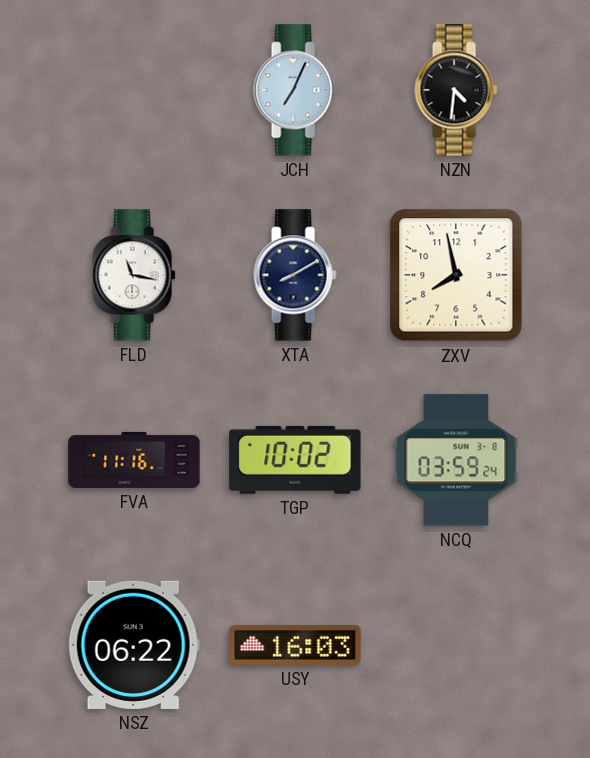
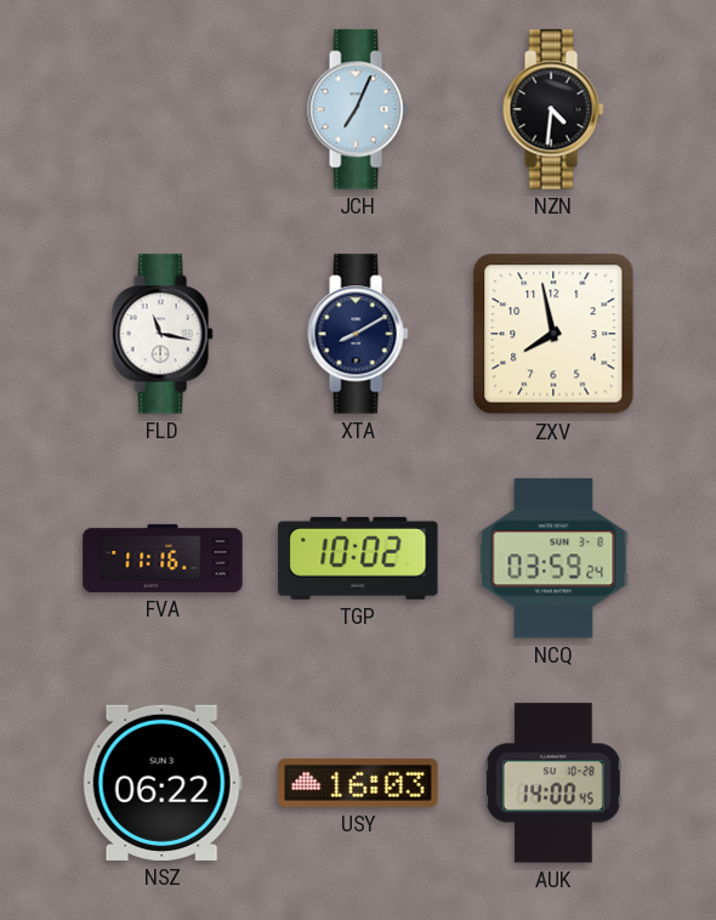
AUK: none -> 14:00
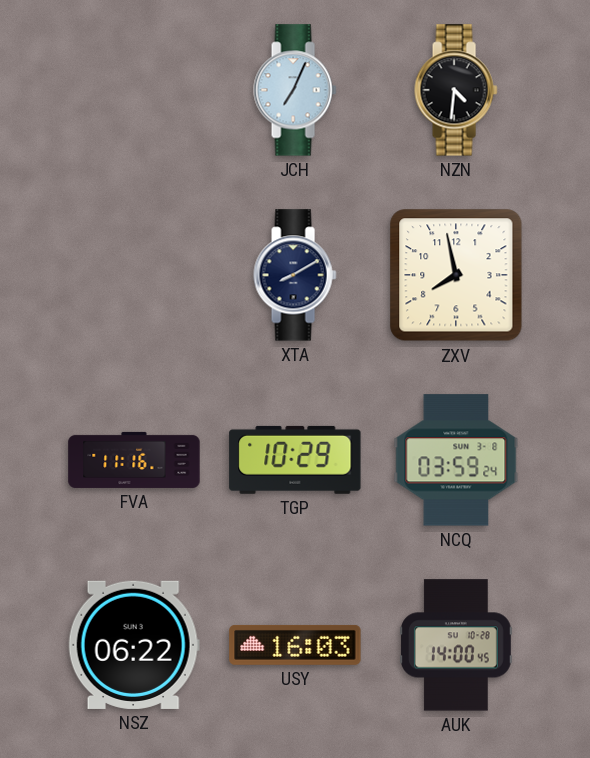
FLD: 11:17 -> none
TGP: 10:02 -> 10:29
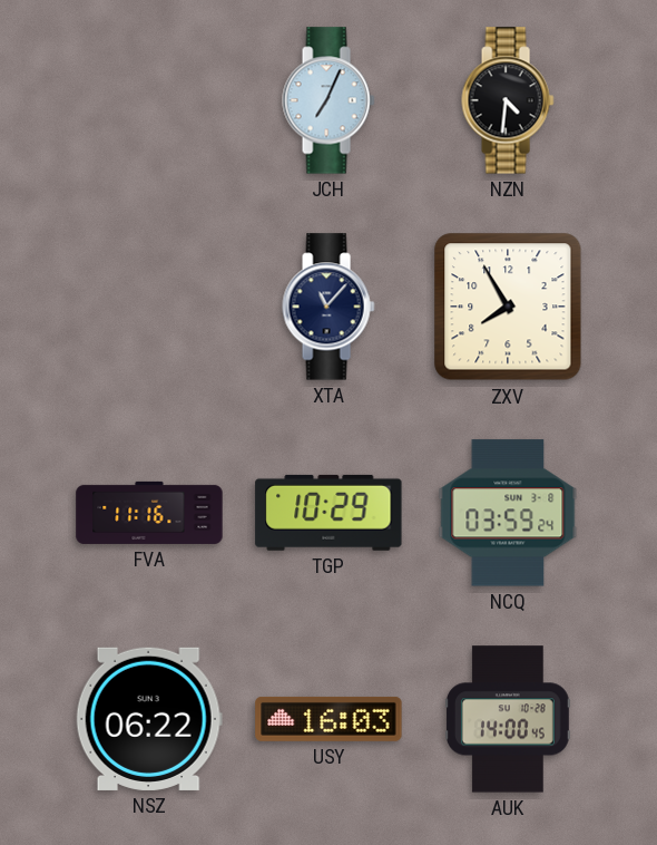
XTA: 8:10 -> 11:07
ZXV: 7:58 -> 7:55
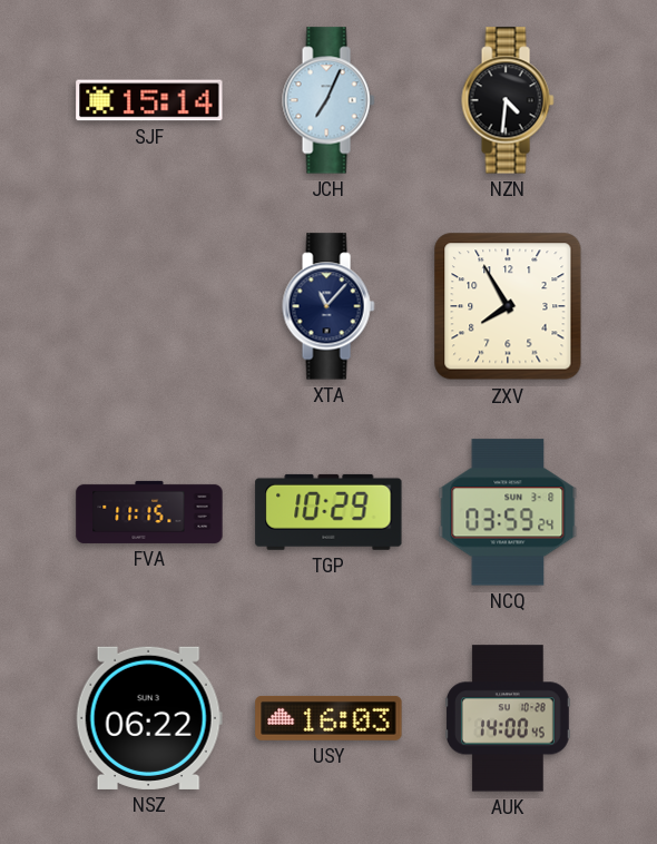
SJF: none -> 15:14
FVA: 11:16 -> 11:15
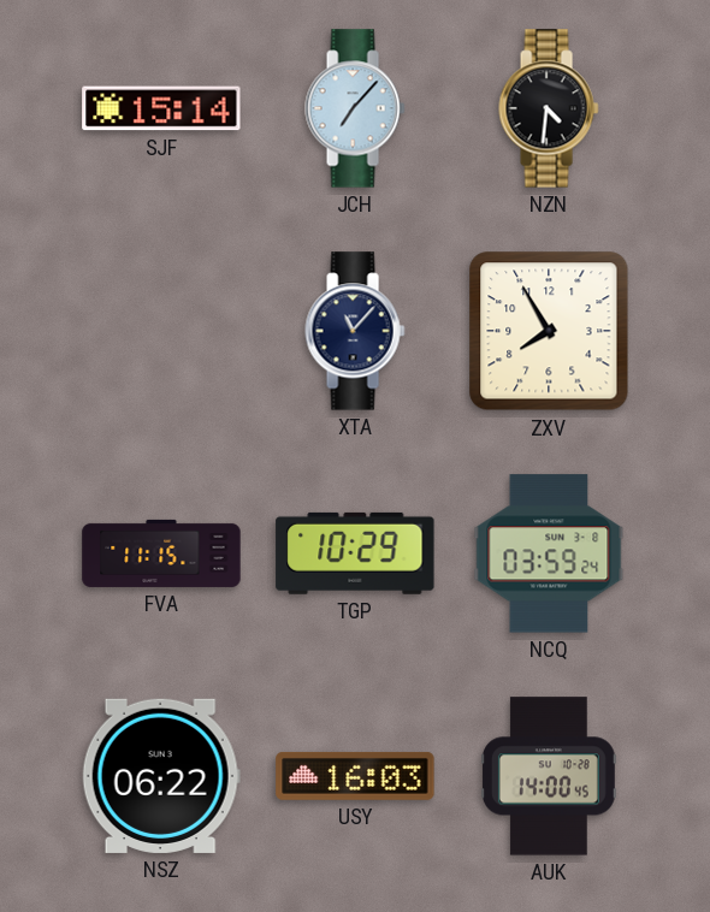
JCH: 7:04 -> 7:07
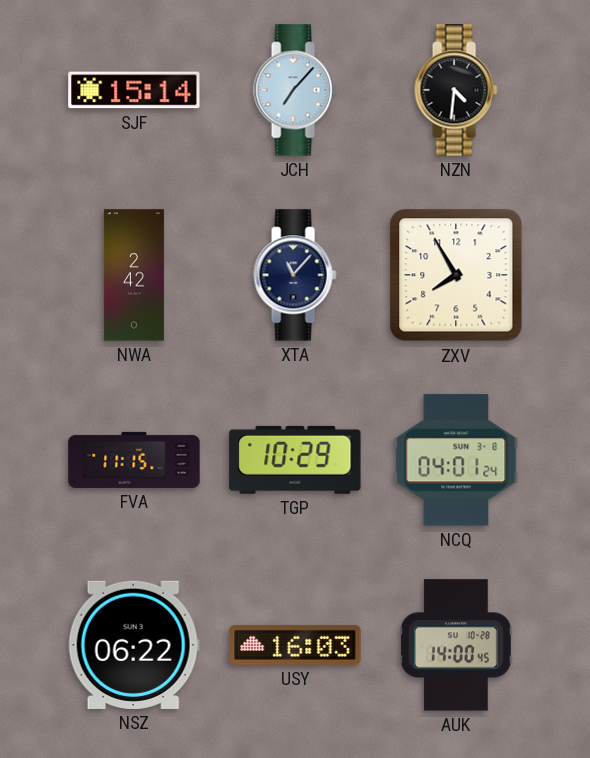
NWA: none -> 2:42
NCQ: 03:59 -> 04:01
